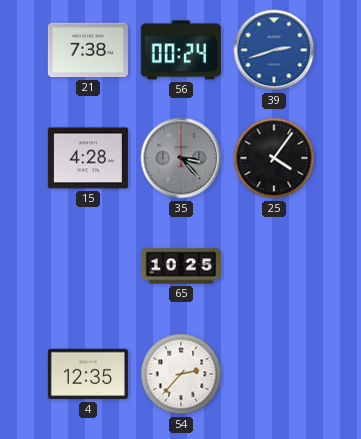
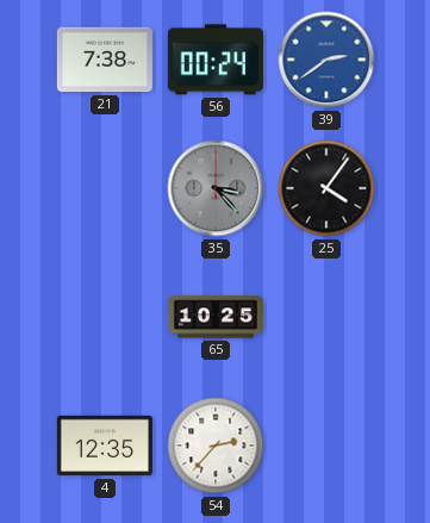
39: 2:42 -> 2:39
15: 4:28 -> none
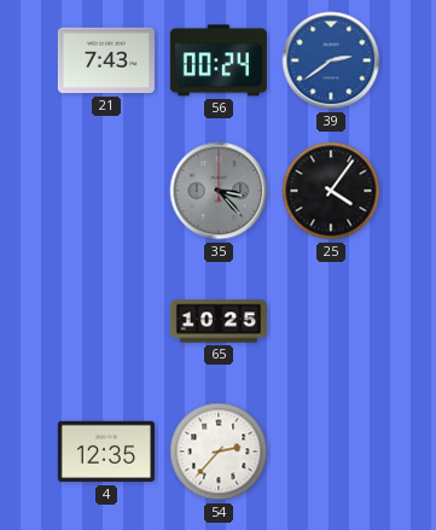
21: 7:38 -> 7:43
